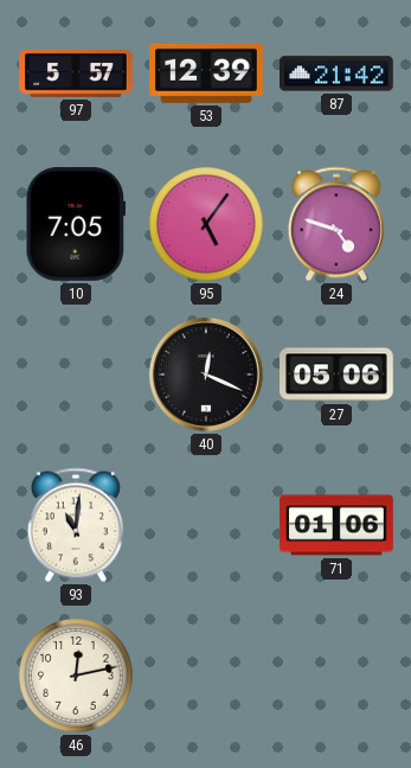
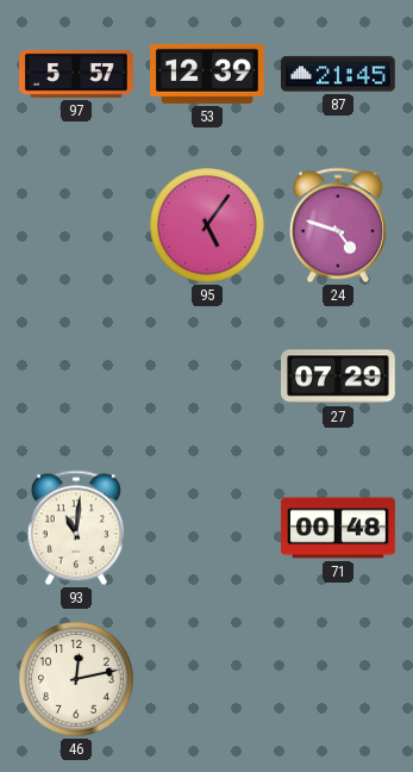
87: 21:42 -> 21:45
10: 7:05 -> none
40: 12:19 -> none
27: 05:06 -> 07:29
71: 01:06 -> 00:48
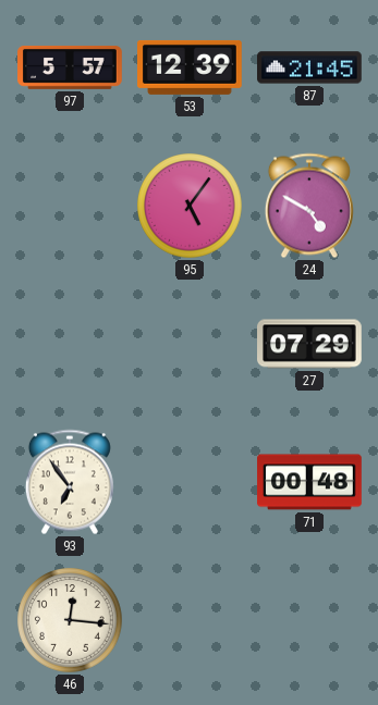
24: 4:48 -> 4:50
93: 11:01 -> 6:54
46: 12:13 -> 12:16
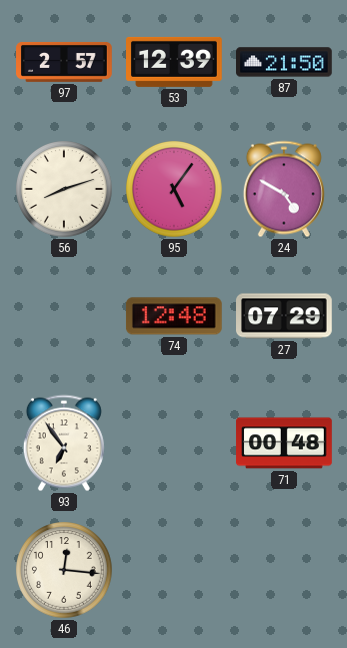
97: 5:57 -> 2:57
87: 21:45 -> 21:50
56: none -> 8:12
74: none -> 12:48
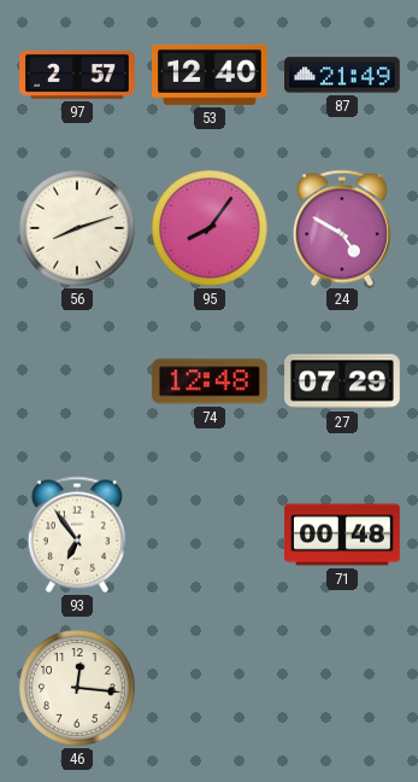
53: 12:39 -> 12:40
87: 21:50 -> 21:49
95: 5:06 -> 8:06
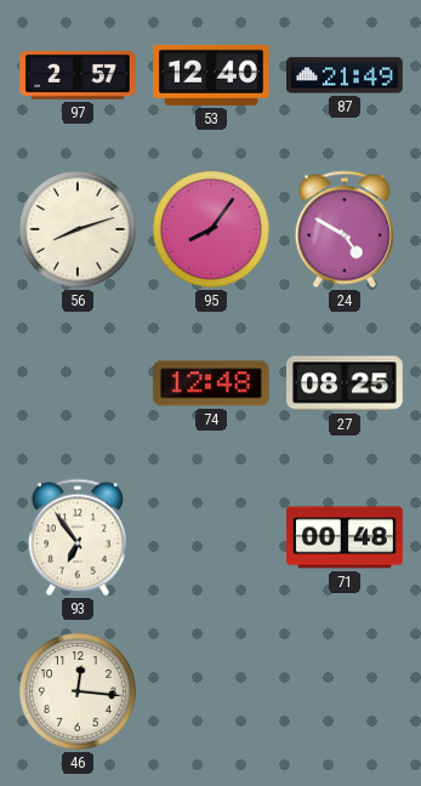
27: 07:29 -> 08:25
